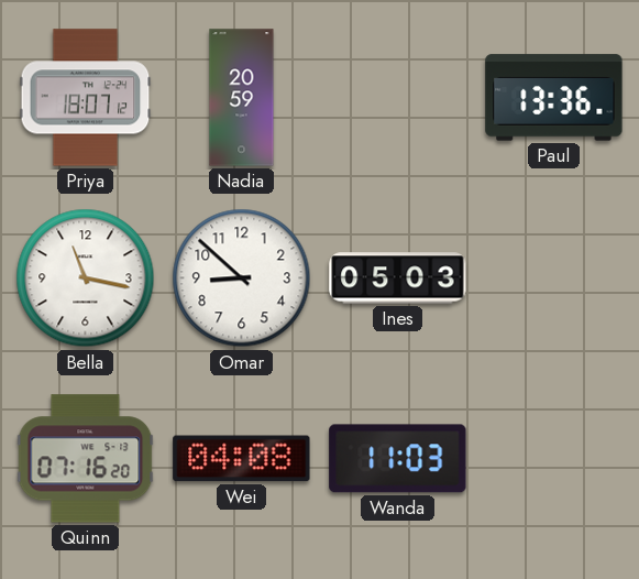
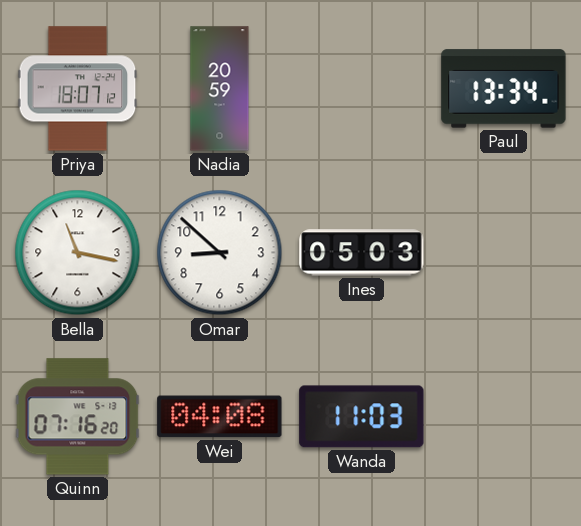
Paul: 13:36 -> 13:34
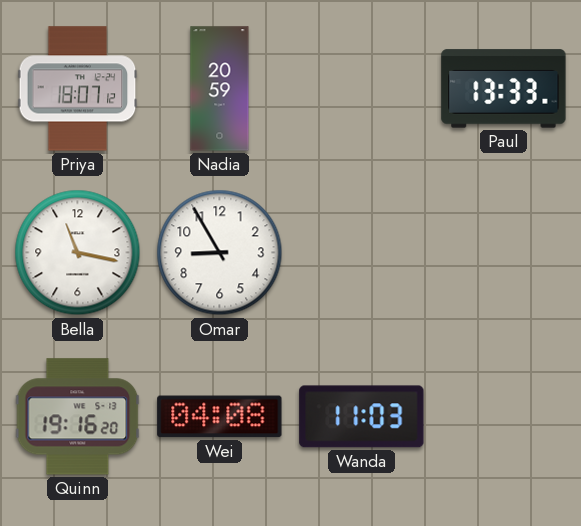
Paul: 13:34 -> 13:33
Omar: 8:52 -> 8:55
Ines: 05:03 -> none
Quinn: 07:16 -> 19:16
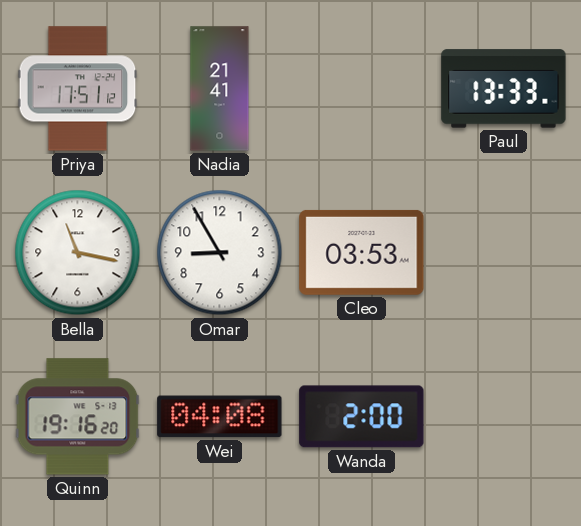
Priya: 18:07 -> 17:51
Nadia: 20:59 -> 21:41
Cleo: none -> 03:53
Wanda: 11:03 -> 2:00
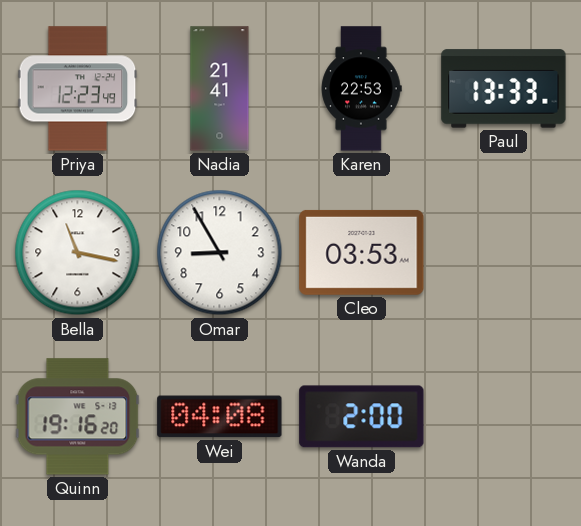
Priya: 17:51 -> 12:23
Karen: none -> 22:53
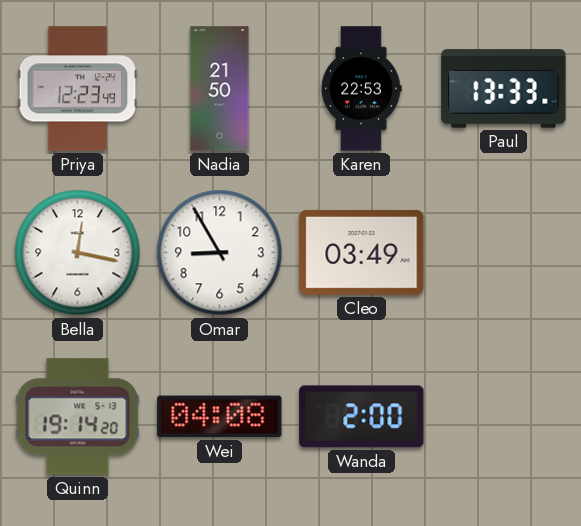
Nadia: 21:41 -> 21:50
Bella: 11:17 -> 12:17
Cleo: 03:53 -> 03:49
Quinn: 19:16 -> 19:14
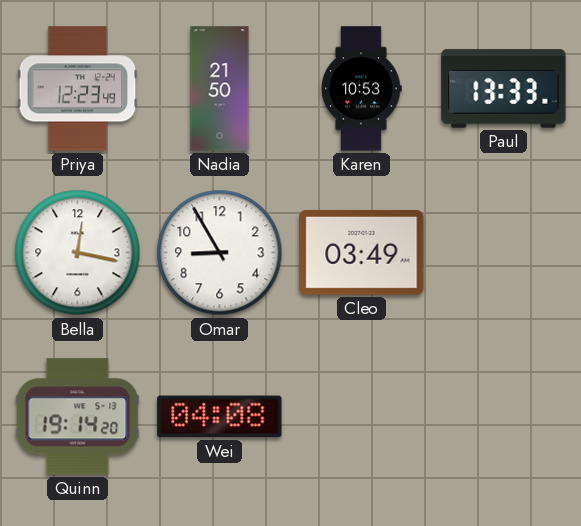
Karen: 22:53 -> 10:53
Wanda: 2:00 -> none
